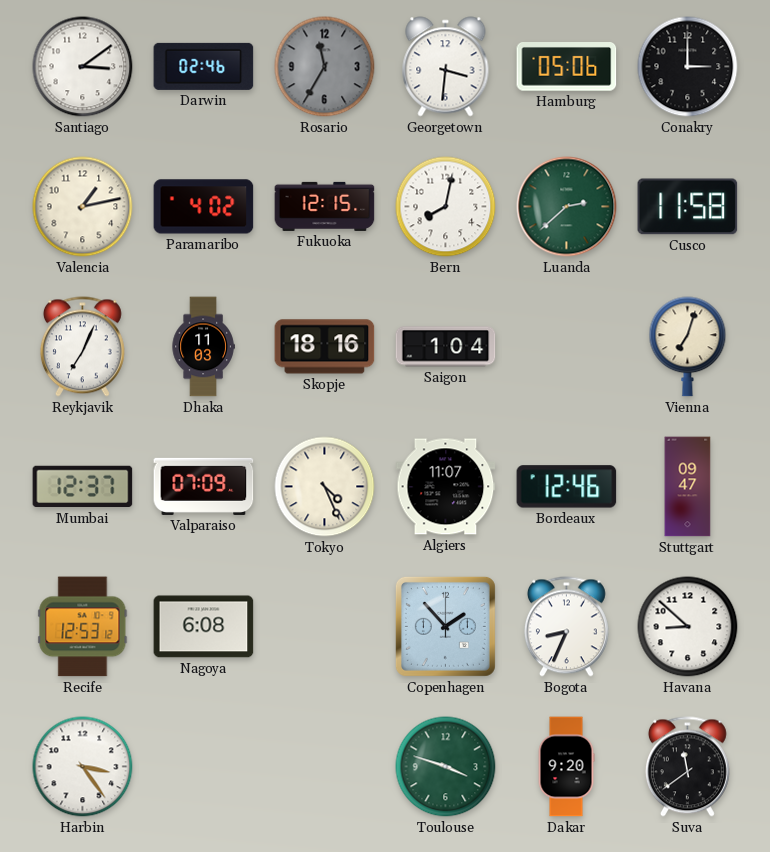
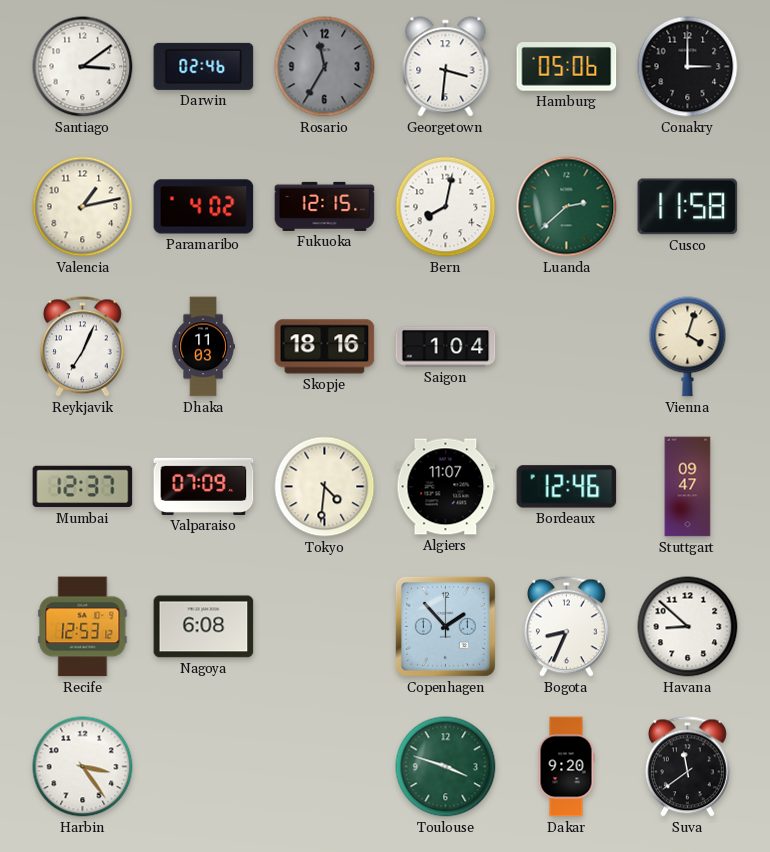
Vienna: 7:03 -> 4:03
Tokyo: 4:26 -> 4:31
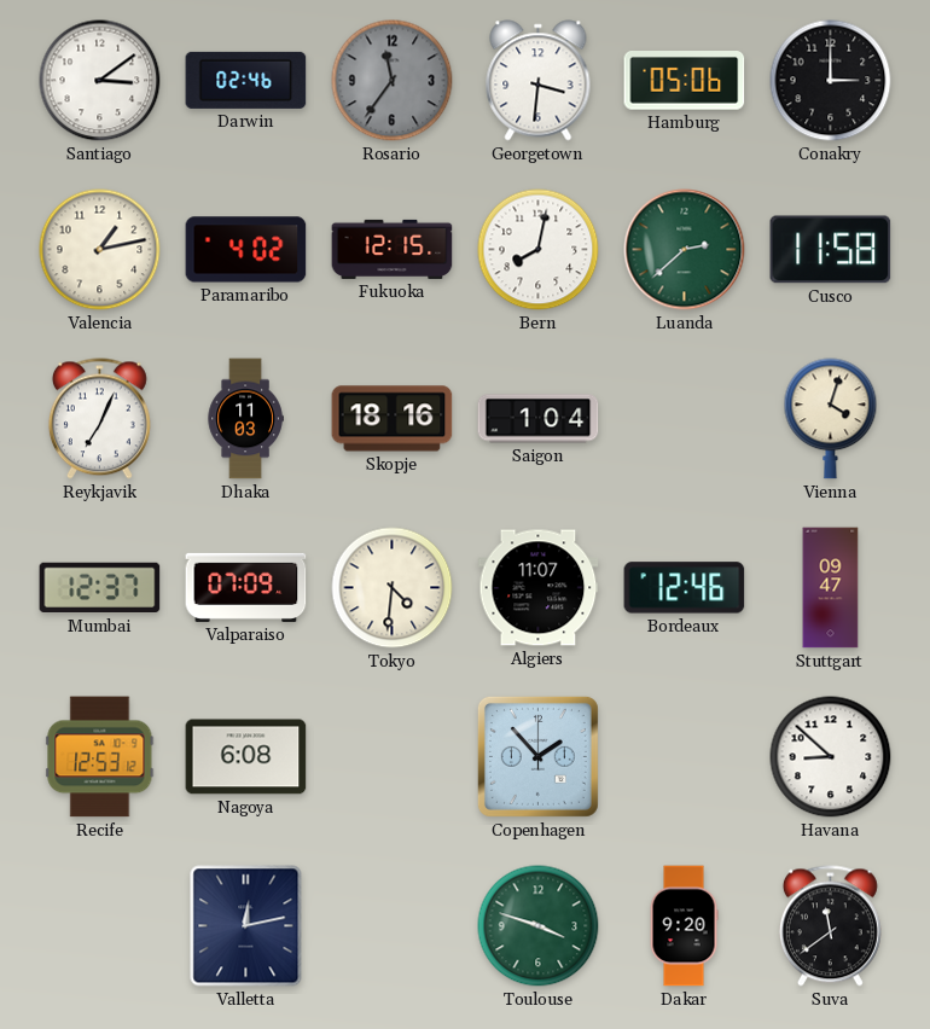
Rosario: 11:35 -> 11:36
Bogota: 8:34 -> none
Harbin: 3:24 -> none
Valletta: none -> 12:13
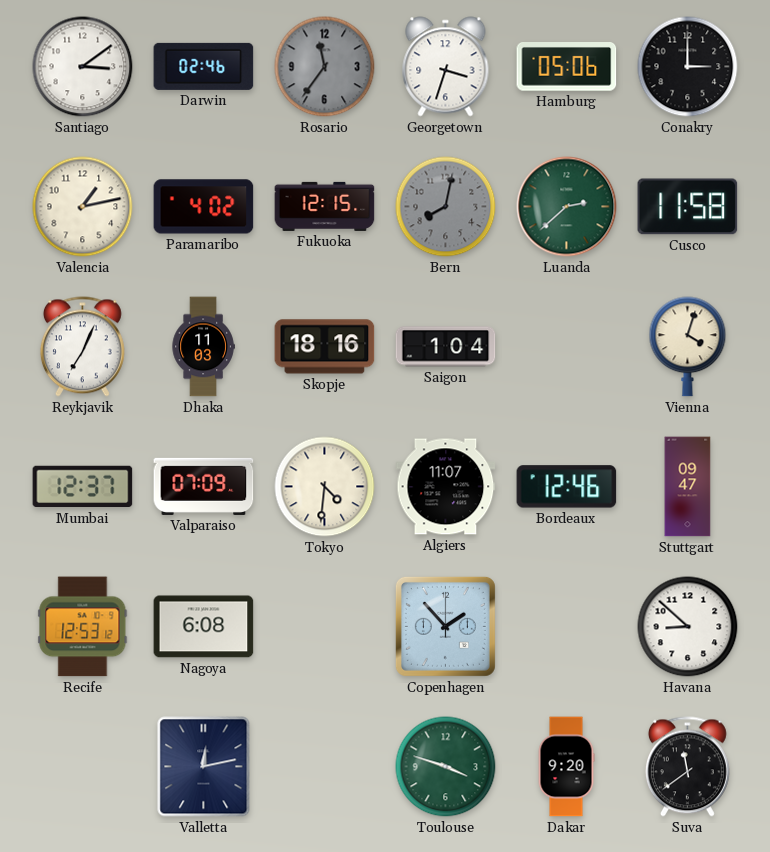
Georgetown: 3:31 -> 3:33
Bern dial: white -> grey
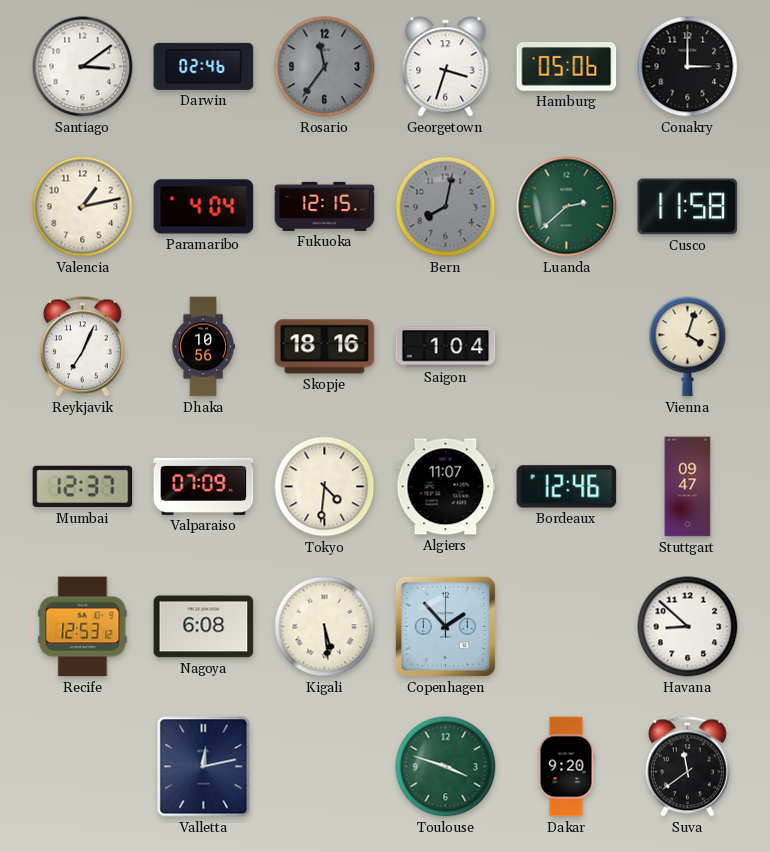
Paramaribo: 4:02 -> 4:04
Dhaka: 11:03 -> 10:56
Kigali: none -> 5:29
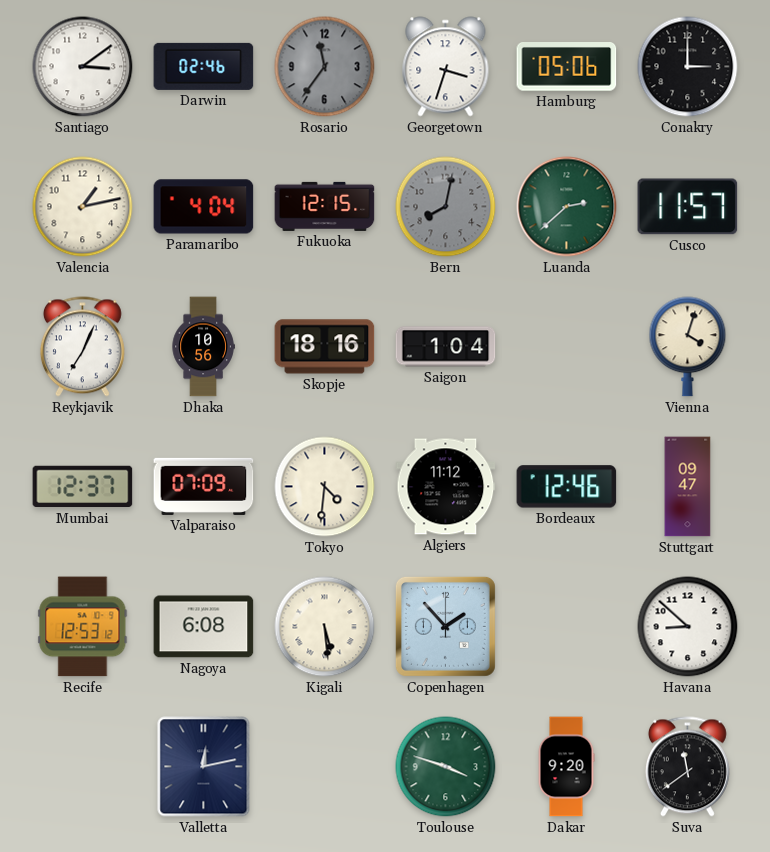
Cusco: 11:58 -> 11:57
Algiers: 11:07 -> 11:12
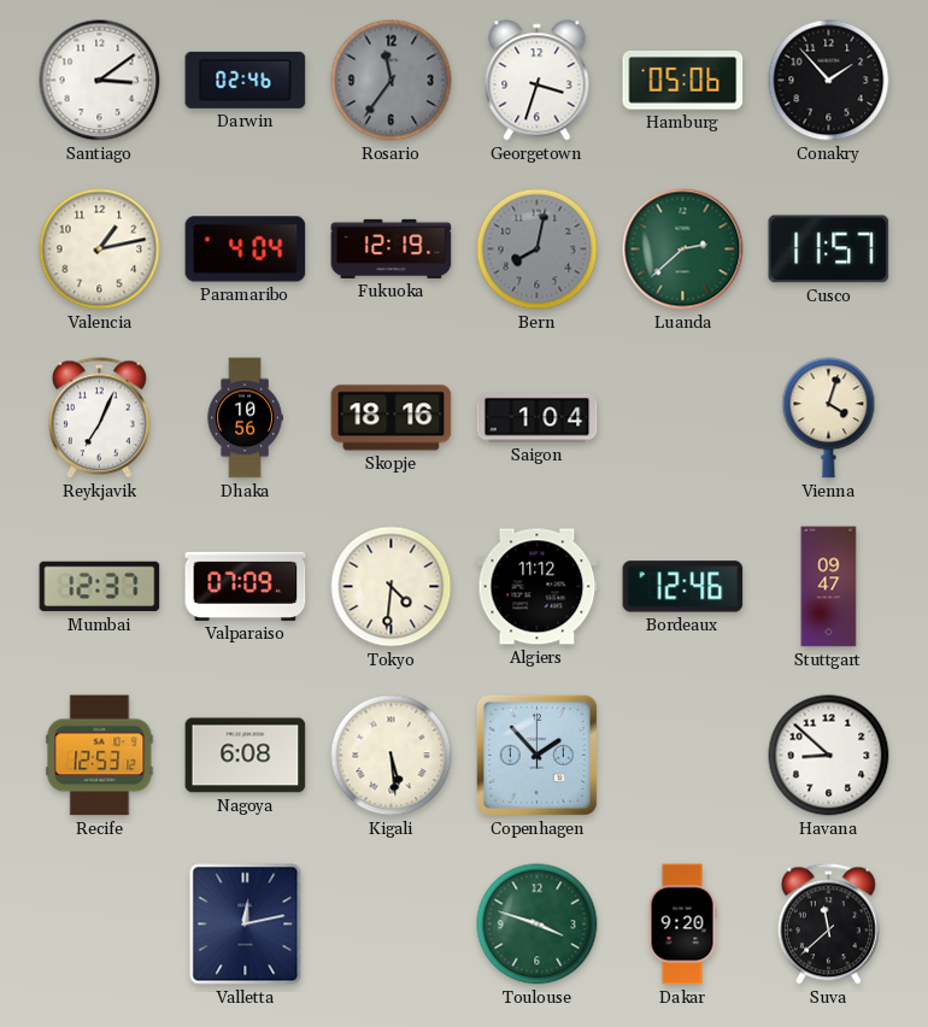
Conakry: 3:00 -> 1:53
Fukuoka: 12:15 -> 12:19
Suva: 11:39 -> 11:38
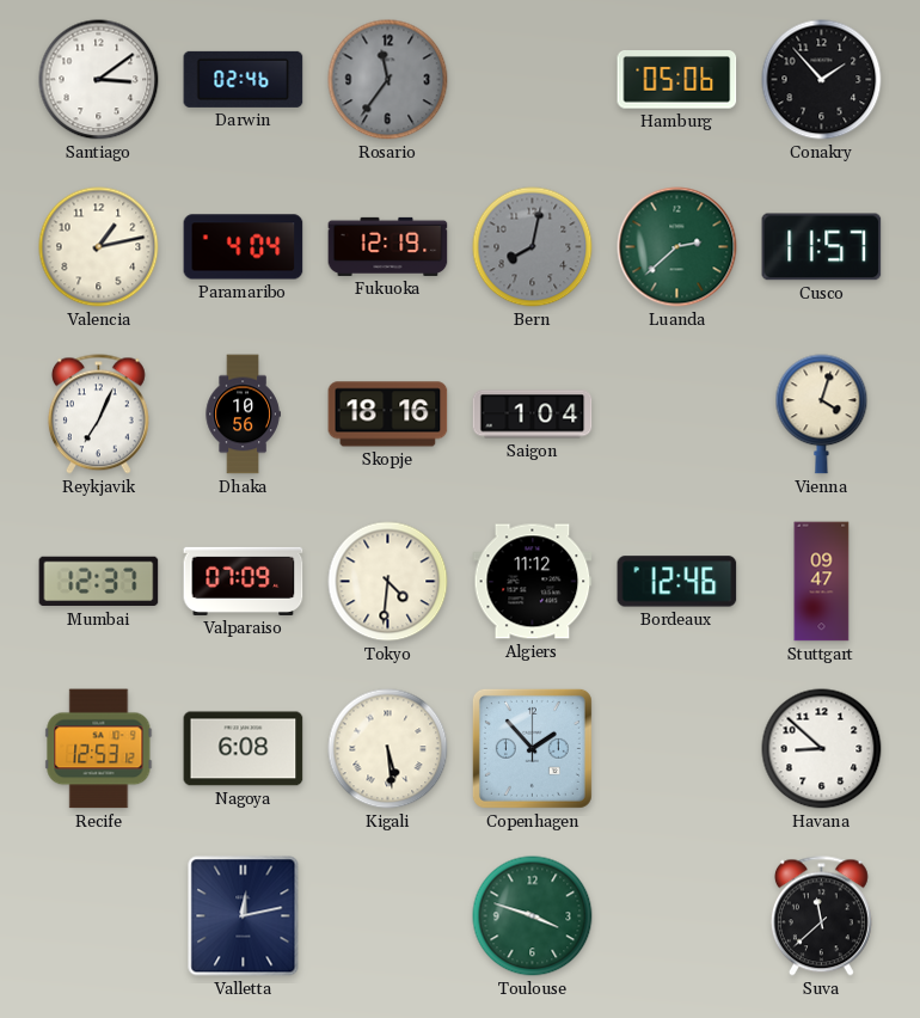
Georgetown: 3:33 -> none
Dakar: 9:20 -> none
